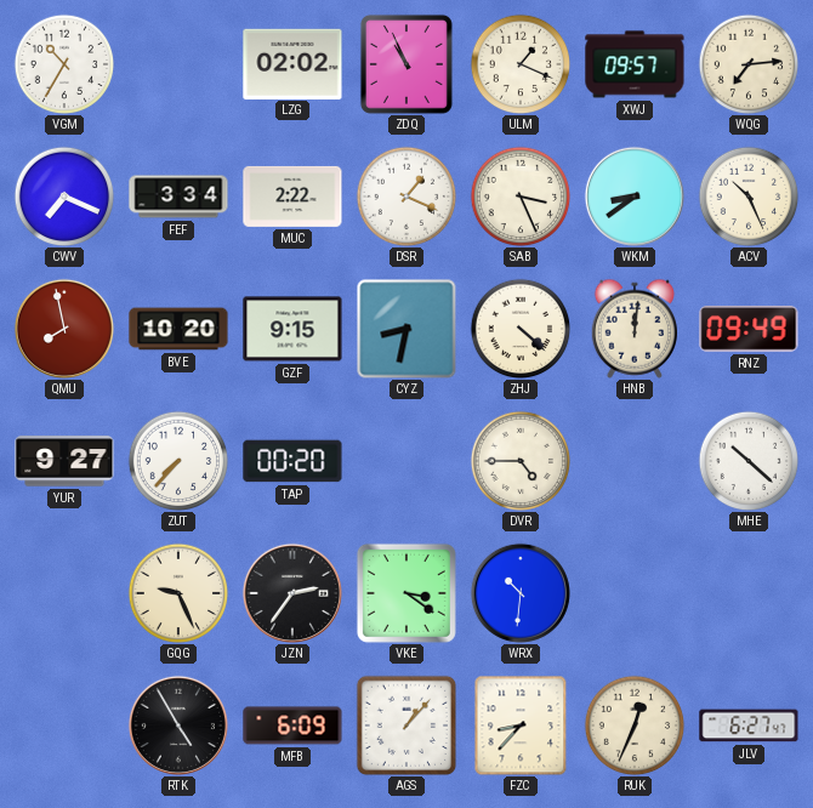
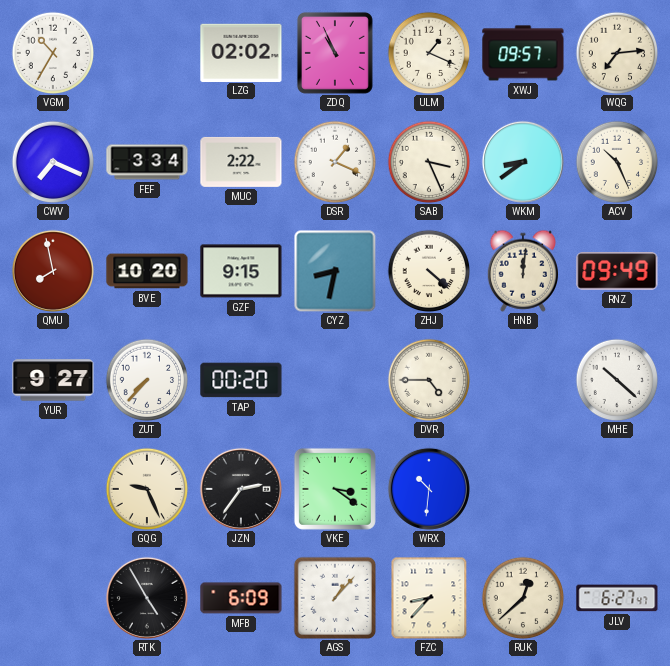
RUK: 12:34 -> 12:38
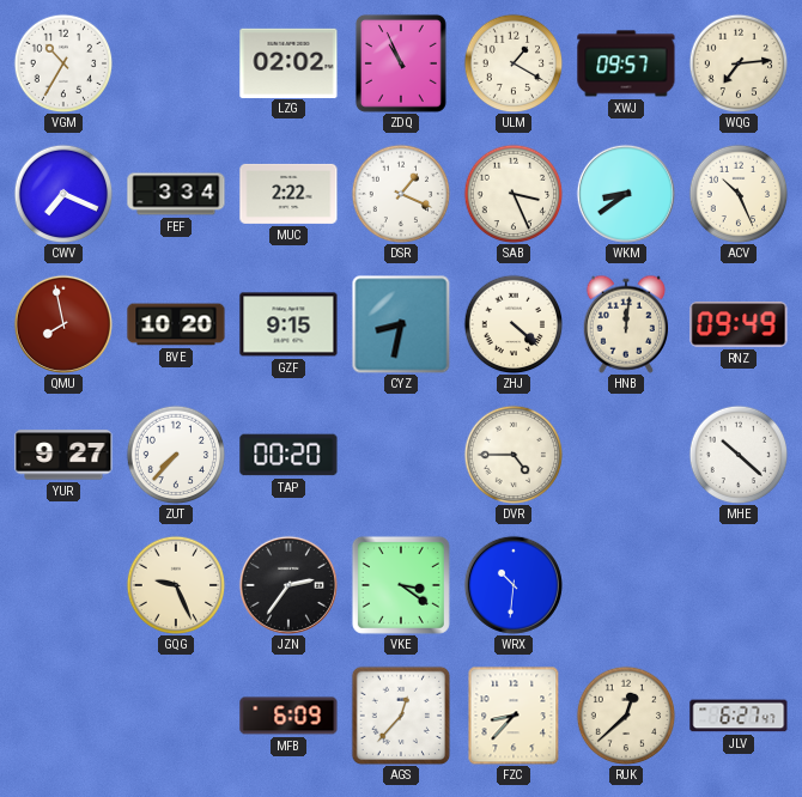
ULM: 1:19 -> 1:20
RTK: 4:55 -> none
AGS: 1:07 -> 12:37
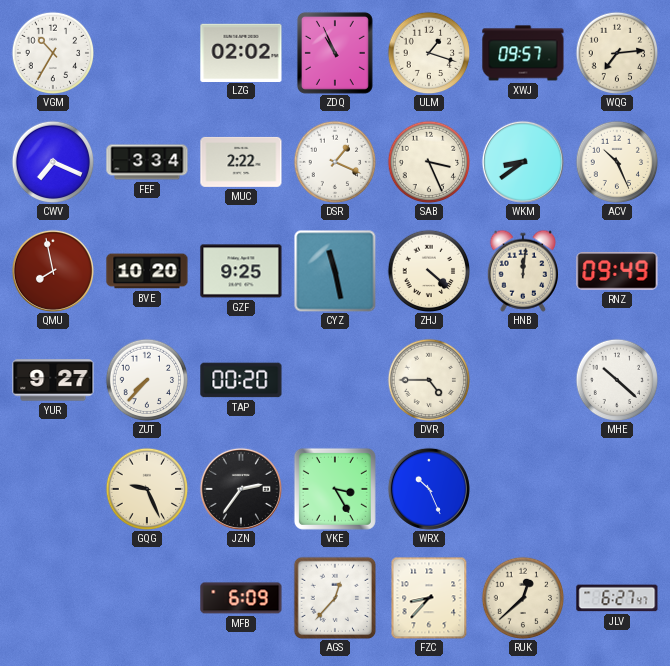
ULM: 1:20 -> 1:18
GZF: 9:15 -> 9:25
CYZ: 8:32 -> 11:28
VKE: 3:21 -> 3:25
WRX: 10:31 -> 10:26
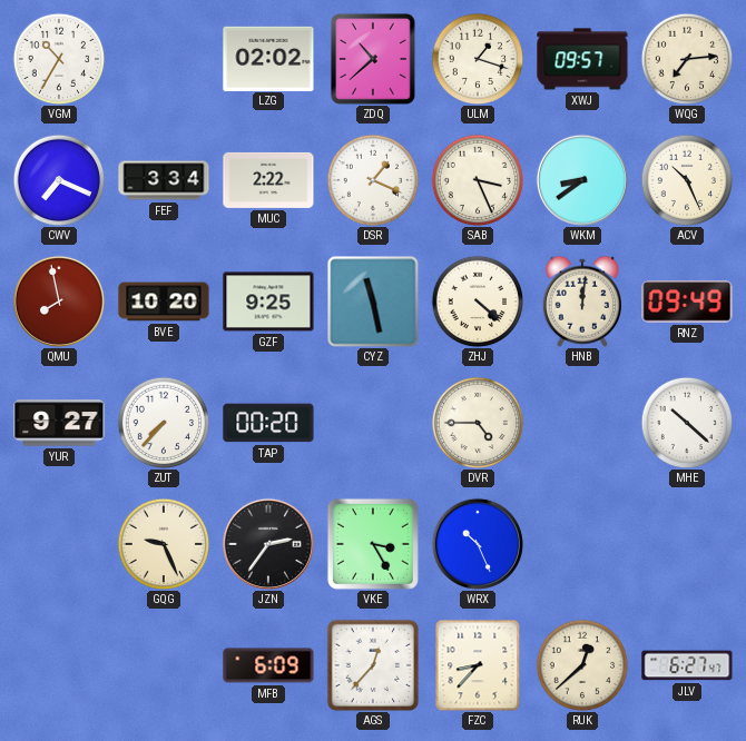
ZDQ: 10:56 -> 10:38
